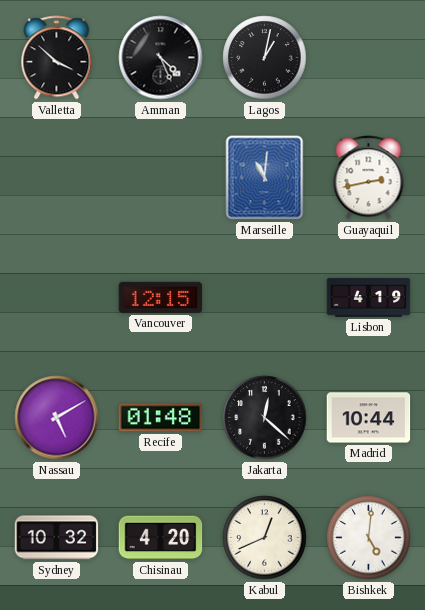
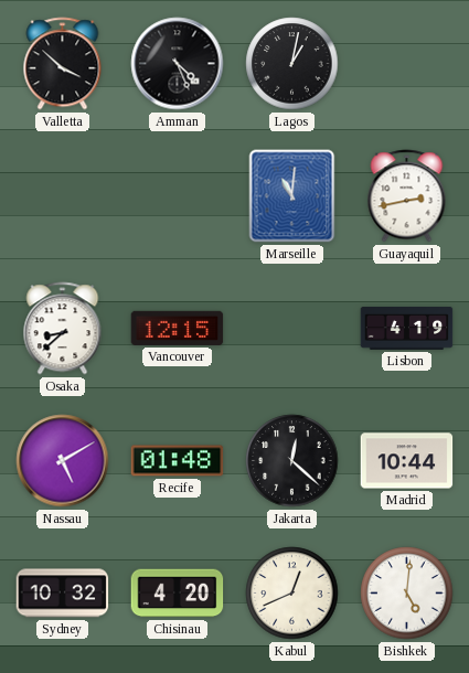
Osaka: none -> 8:38
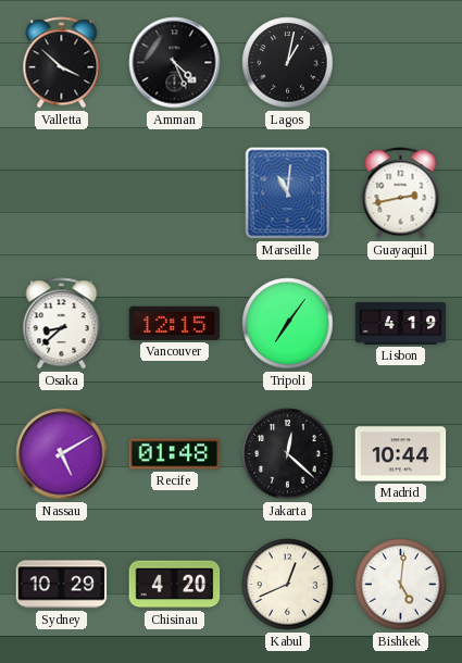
Tripoli: none -> 7:06
Sydney: 10:32 -> 10:29
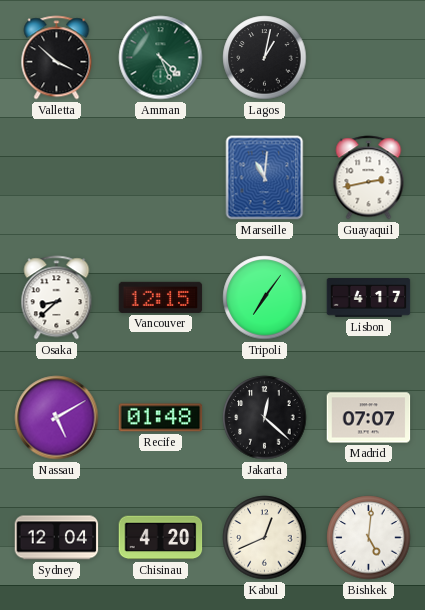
Amman dial: black -> green
Lisbon: 4:19 -> 4:17
Madrid: 10:44 -> 07:07
Sydney: 10:29 -> 12:04
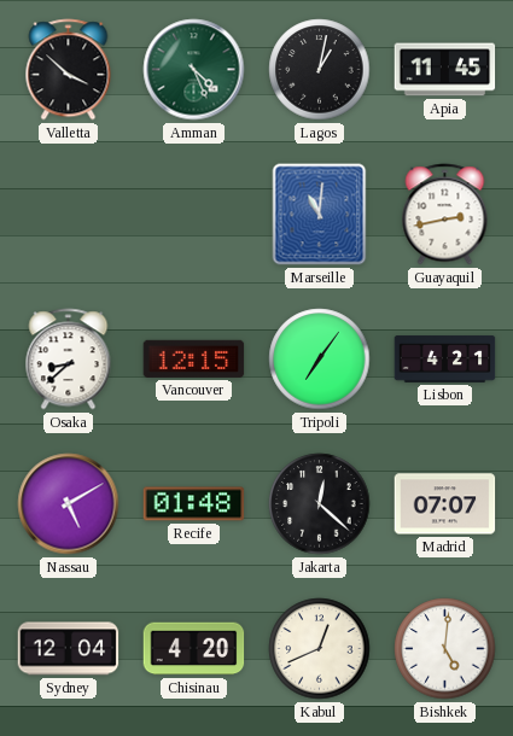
Apia: none -> 11:45
Lisbon: 4:17 -> 4:21
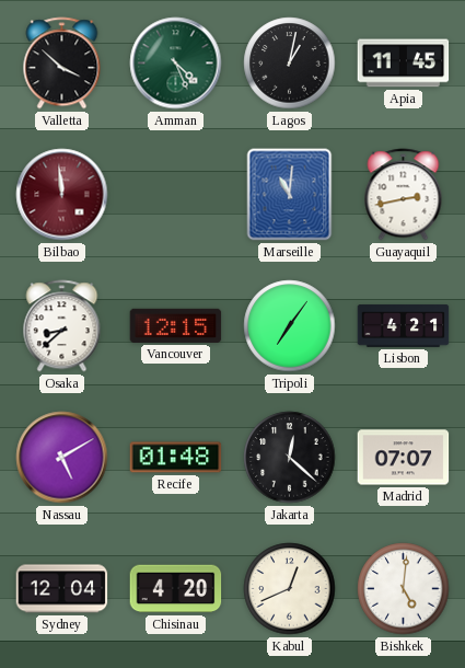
Bilbao: none -> 11:59
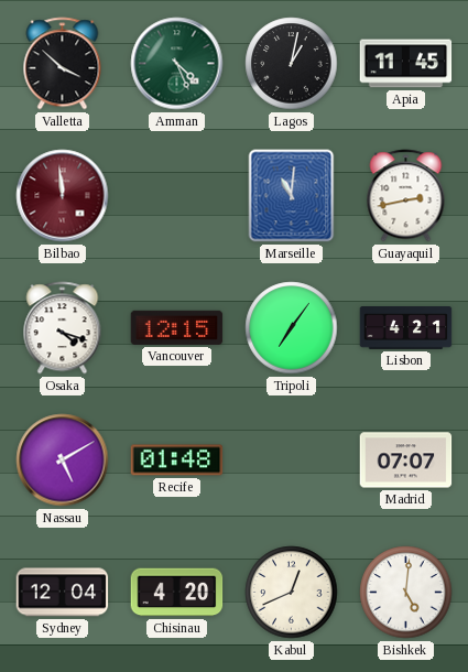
Osaka: 8:38 -> 4:18
Jakarta: 12:22 -> none
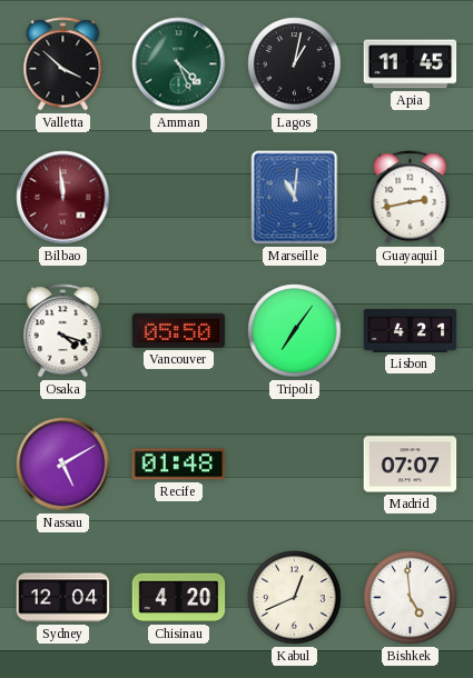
Vancouver: 12:15 -> 05:50
Bishkek: 5:01 -> 4:59
